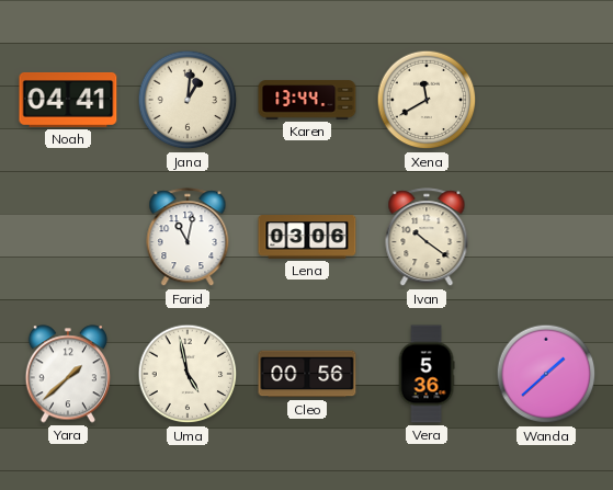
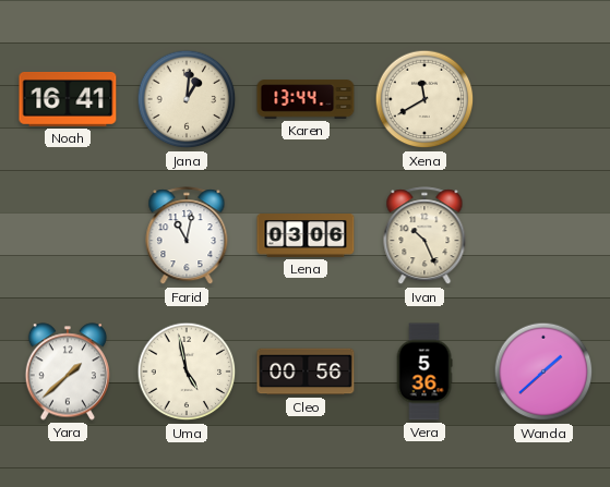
Noah: 04:41 -> 16:41
Ivan: 10:21 -> 10:26
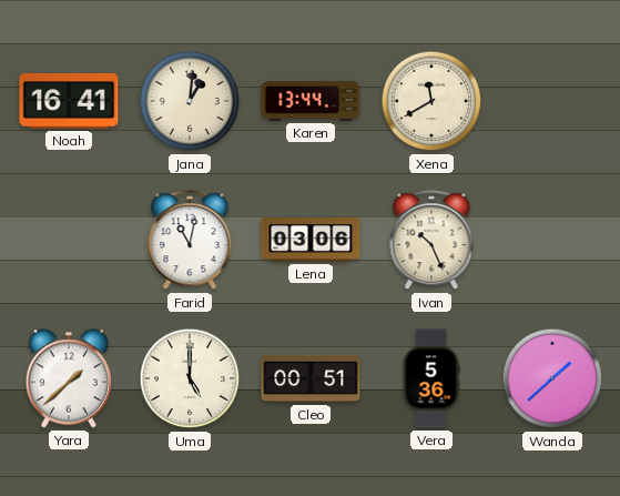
Uma: 4:58 -> 5:00
Cleo: 00:56 -> 00:51
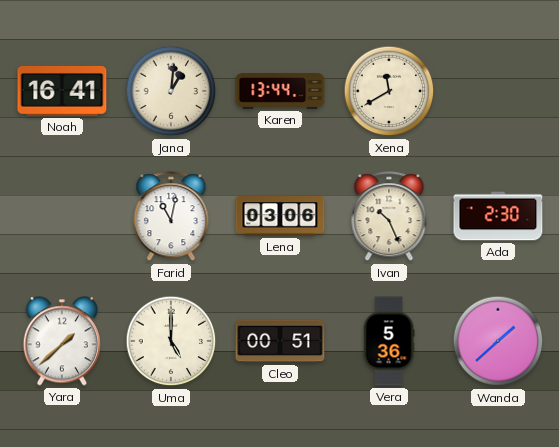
Ada: none -> 2:30
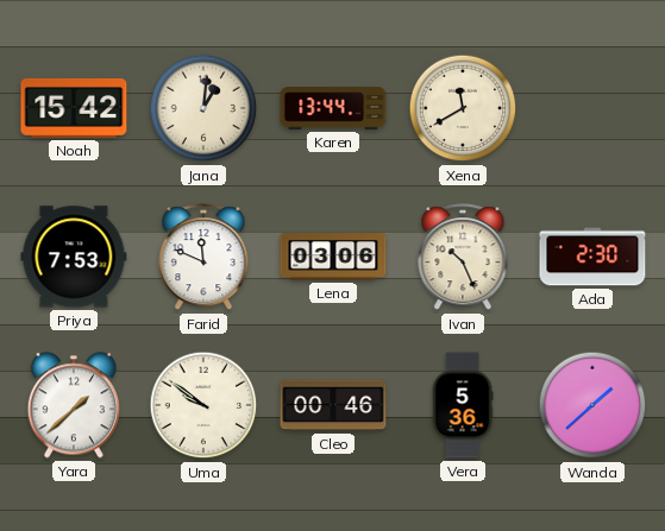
Noah: 16:41 -> 15:42
Priya: none -> 7:53
Farid: 11:02 -> 11:49
Uma: 5:00 -> 9:51
Cleo: 00:51 -> 00:46
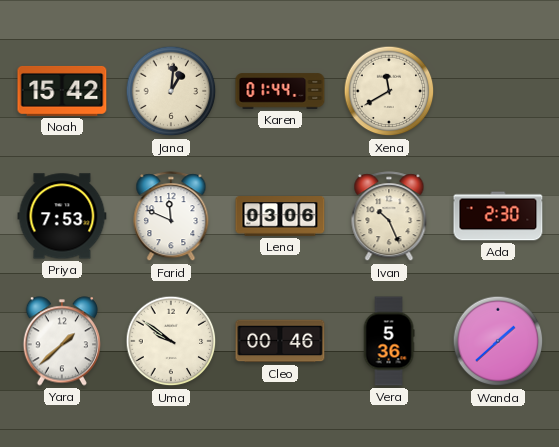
Karen: 13:44 -> 01:44
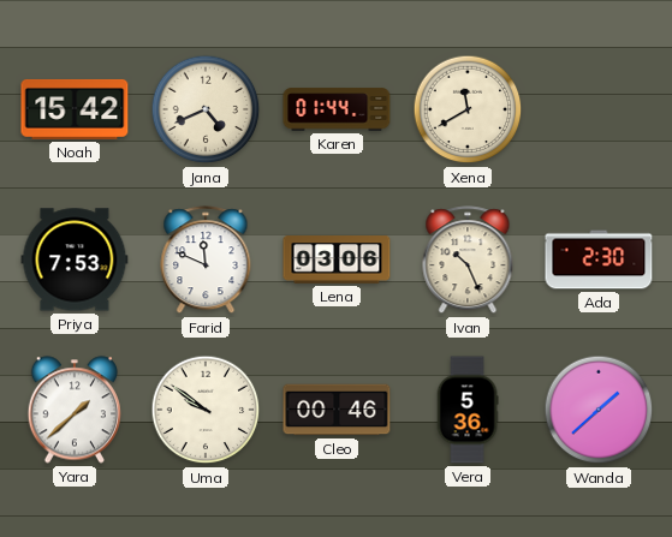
Jana: 1:01 -> 4:41
